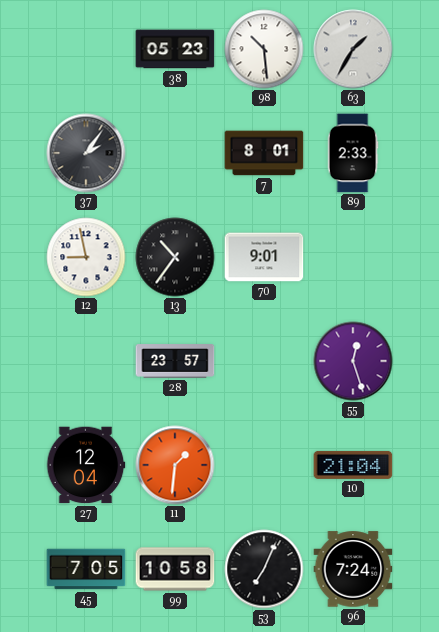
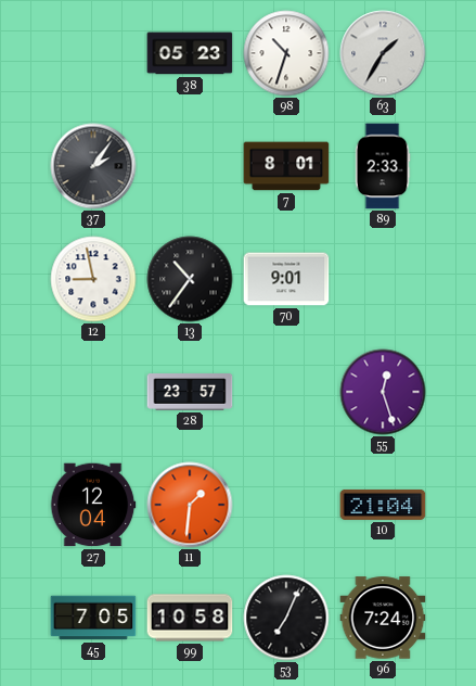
98: 10:29 -> 10:33
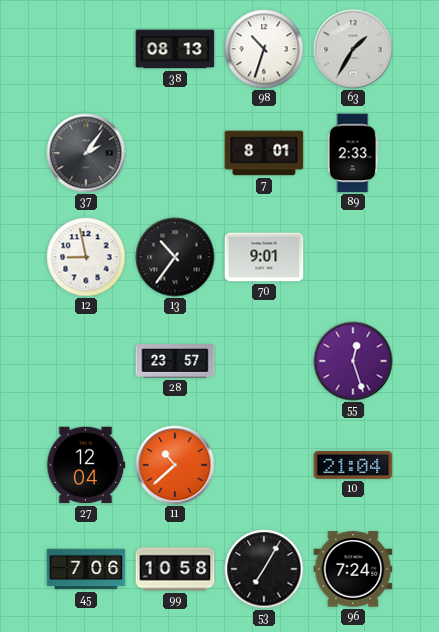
38: 05:23 -> 08:13
11: 1:31 -> 10:38
45: 7:05 -> 7:06
53: 7:04 -> 7:05
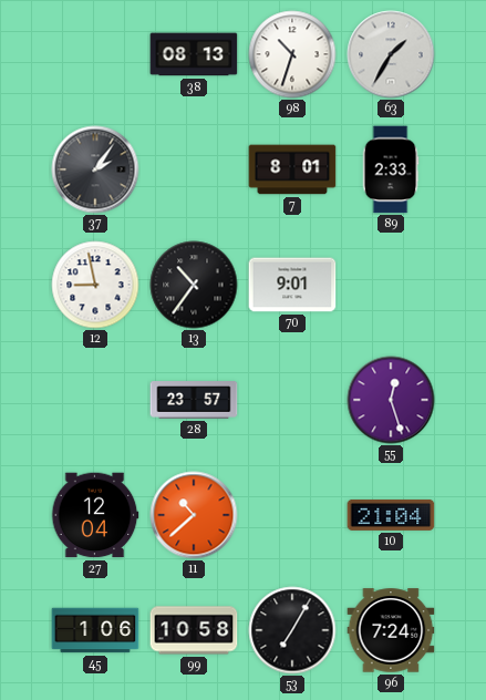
45: 7:06 -> 1:06
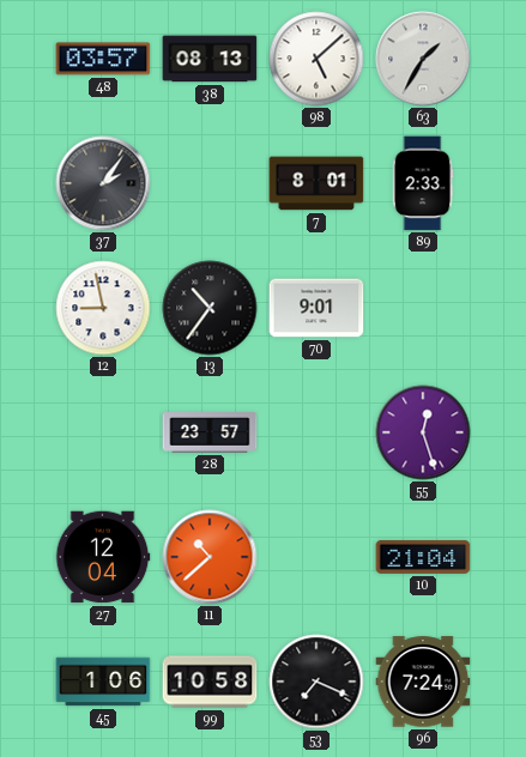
48: none -> 03:57
98: 10:33 -> 5:08
53: 7:05 -> 7:19
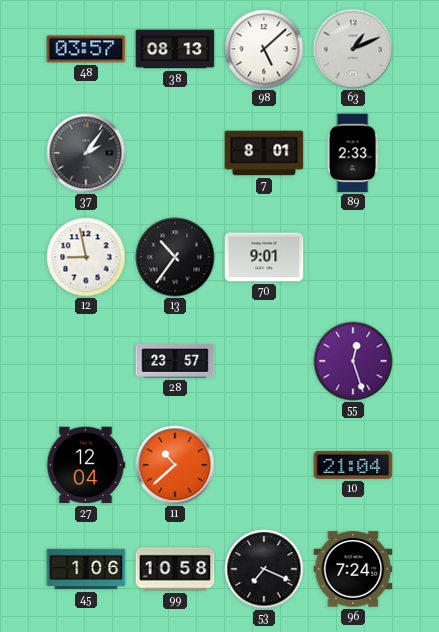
63: 1:35 -> 1:11
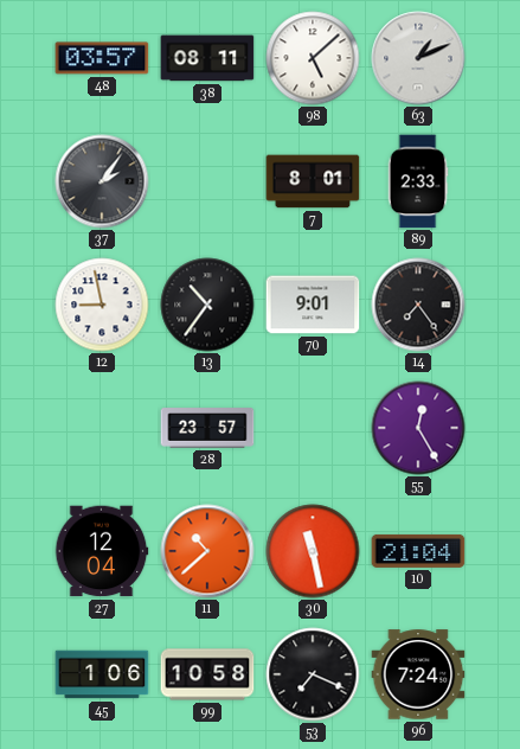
38: 08:13 -> 08:11
14: none -> 7:24
55: 12:27 -> 12:25
30: none -> 11:28
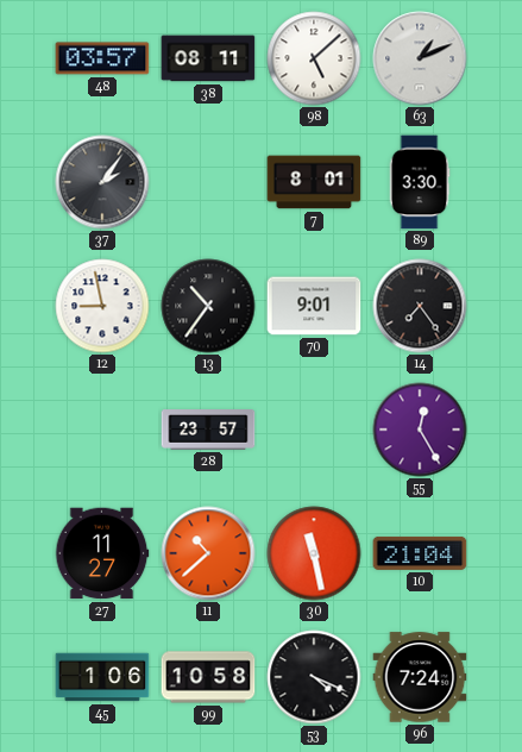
89: 2:33 -> 3:30
27: 12:04 -> 11:27
53: 7:19 -> 4:19
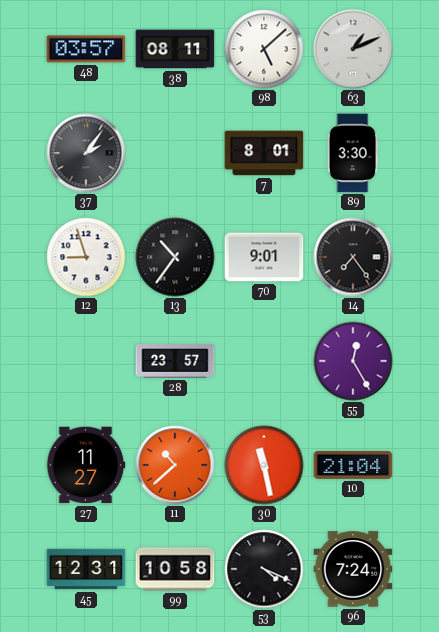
12: 8:58 -> 8:57
45: 1:06 -> 12:31
